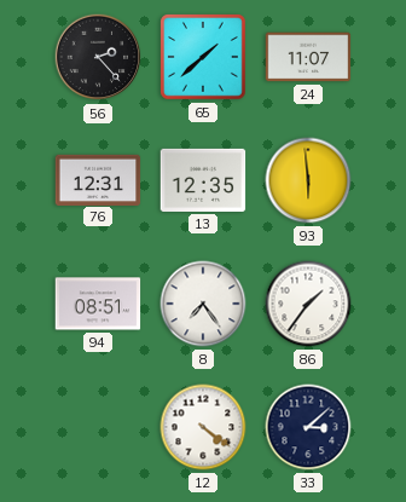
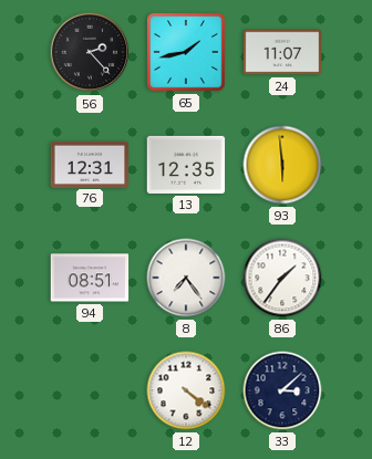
65: 1:38 -> 1:43
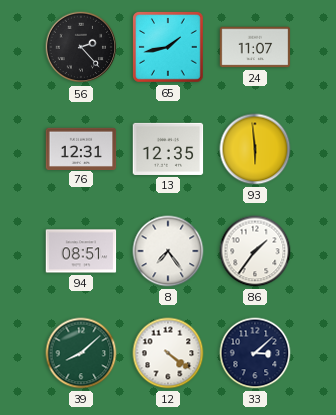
39: none -> 8:08
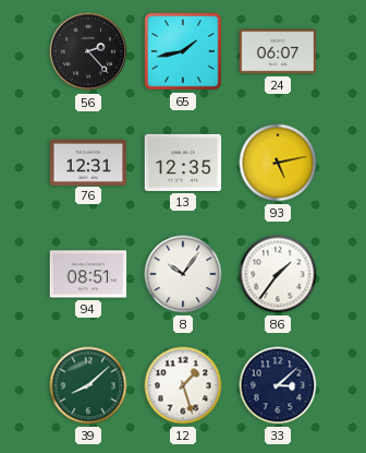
24: 11:07 -> 06:07
93: 5:59 -> 5:13
8: 7:24 -> 10:06
12: 4:21 -> 1:27
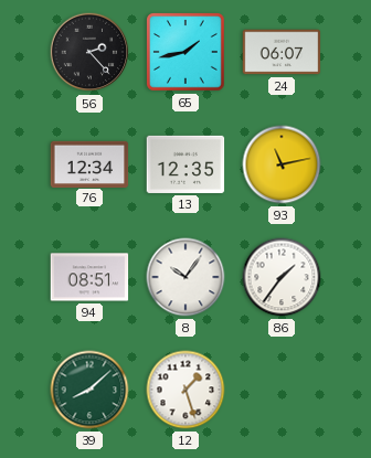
76: 12:31 -> 12:34
93: 5:13 -> 11:13
33: 3:08 -> none
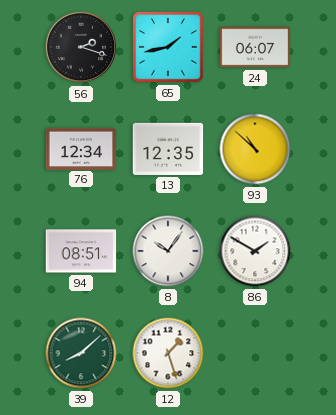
56: 2:23 -> 2:18
93: 11:13 -> 10:52
86: 1:36 -> 1:50
